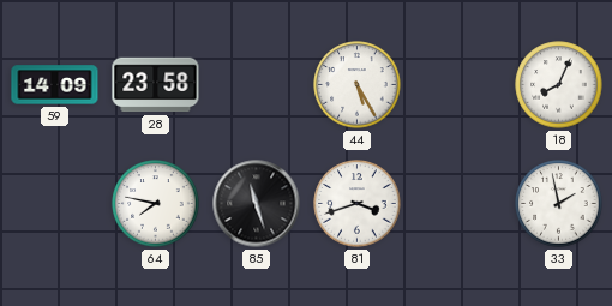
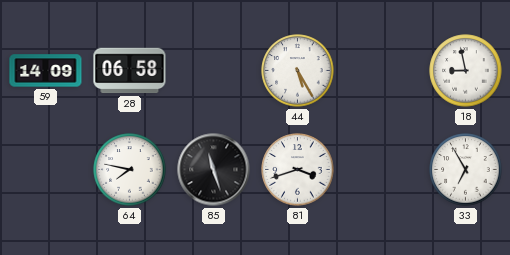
28: 23:58 -> 06:58
18: 8:04 -> 8:58
33: 1:58 -> 6:55
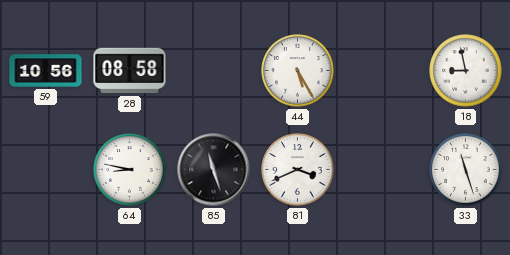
59: 14:09 -> 10:56
28: 06:58 -> 08:58
64: 7:47 -> 8:47
81: 3:42 -> 3:41
33: 6:55 -> 11:27
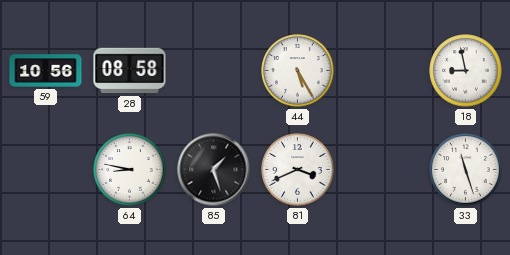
85: 11:27 -> 1:27
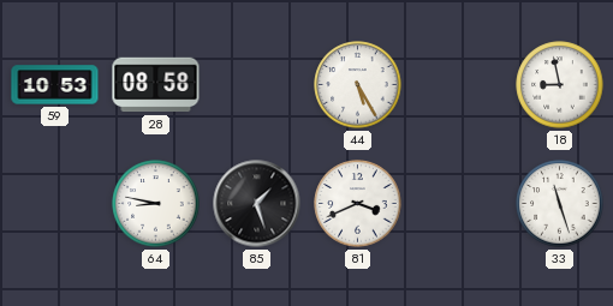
59: 10:56 -> 10:53
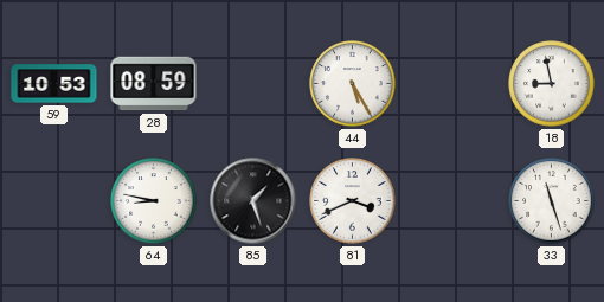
28: 08:58 -> 08:59
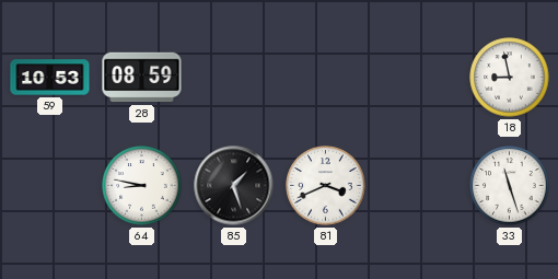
44: 5:25 -> none
